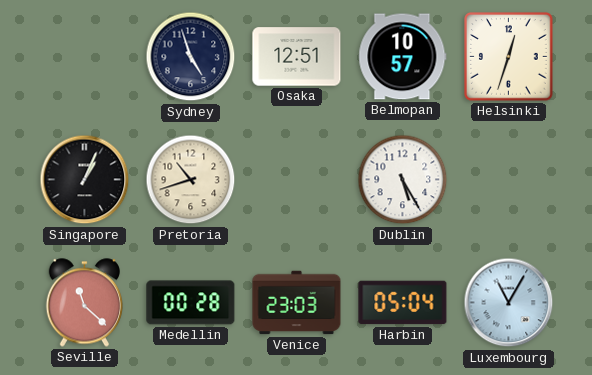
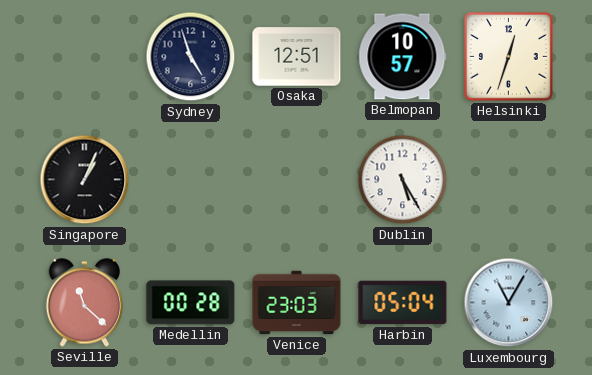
Pretoria: 10:42 -> none
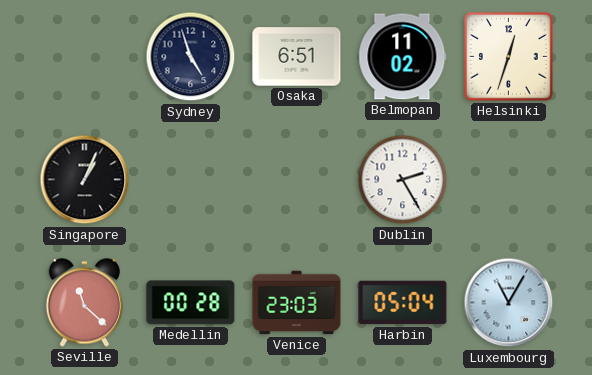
Osaka: 12:51 -> 6:51
Belmopan: 10:57 -> 11:02
Dublin: 5:25 -> 2:25
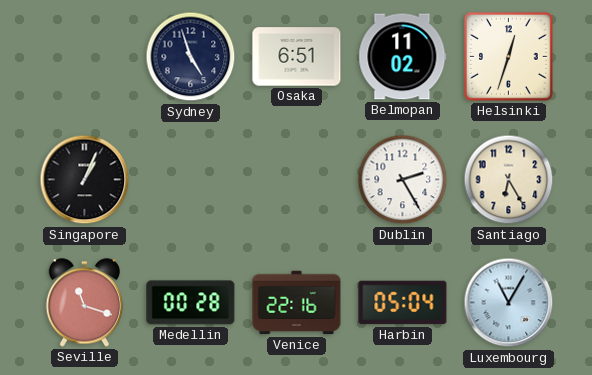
Santiago: none -> 6:25
Seville: 11:22 -> 11:18
Venice: 23:03 -> 22:16
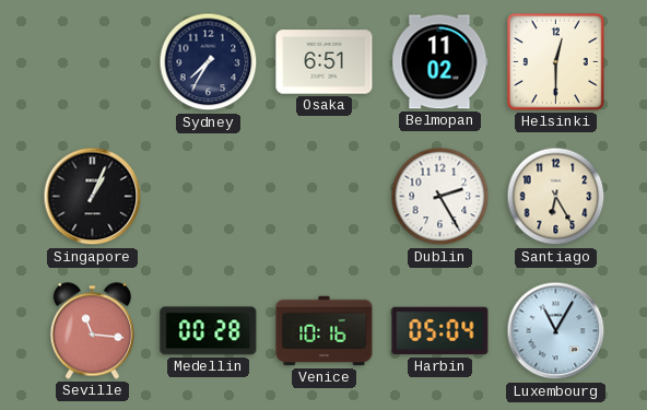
Sydney: 4:57 -> 7:35
Helsinki: 12:33 -> 12:30
Seville: 11:18 -> 11:16
Venice: 22:16 -> 10:16
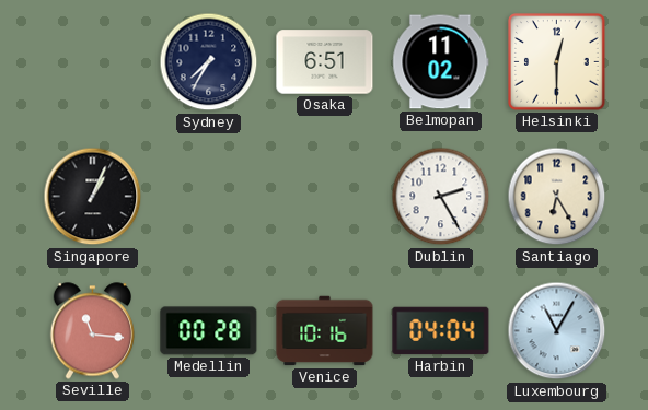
Harbin: 05:04 -> 04:04
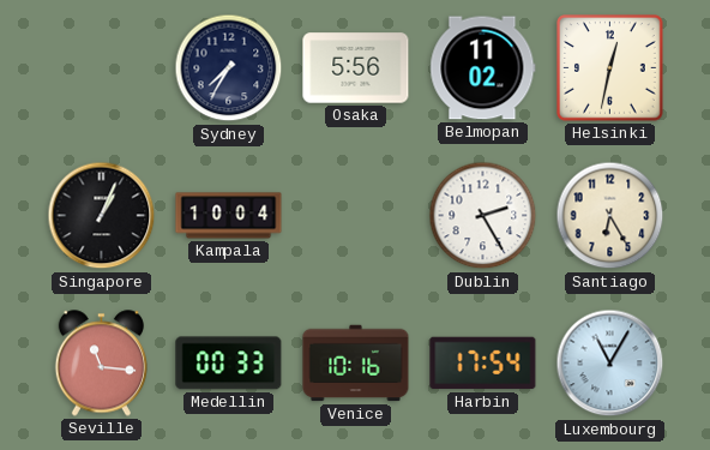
Osaka: 6:51 -> 5:56
Helsinki: 12:30 -> 12:32
Kampala: none -> 10:04
Medellin: 00:28 -> 00:33
Harbin: 04:04 -> 17:54
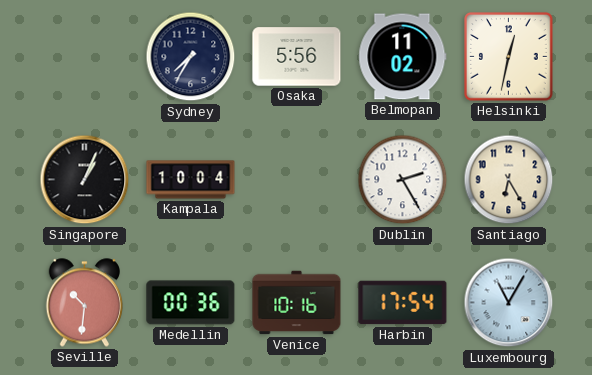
Seville: 11:16 -> 10:31
Medellin: 00:33 -> 00:36
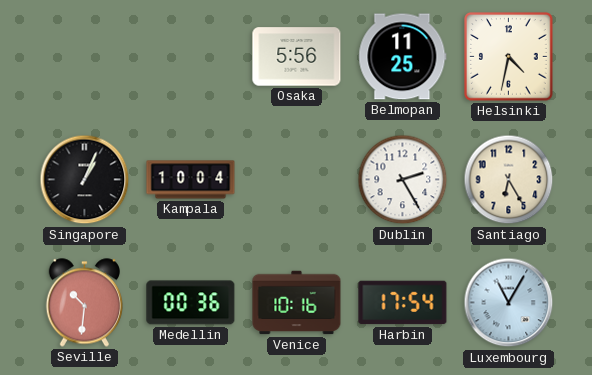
Sydney: 7:35 -> none
Belmopan: 11:02 -> 11:25
Helsinki: 12:32 -> 4:32
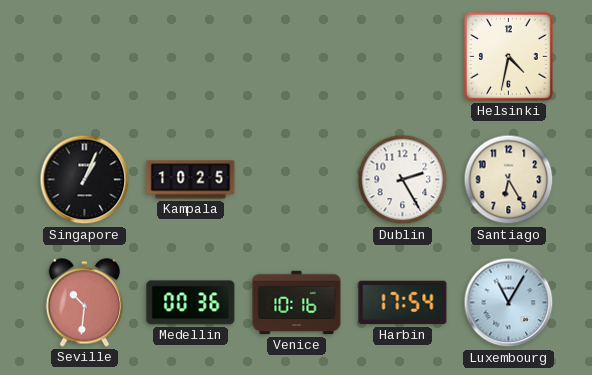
Osaka: 5:56 -> none
Belmopan: 11:25 -> none
Kampala: 10:04 -> 10:25
